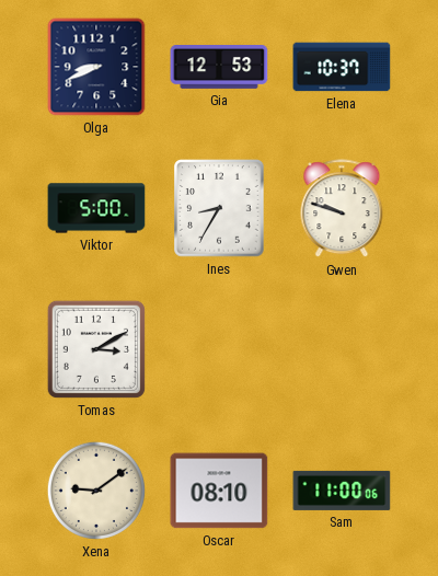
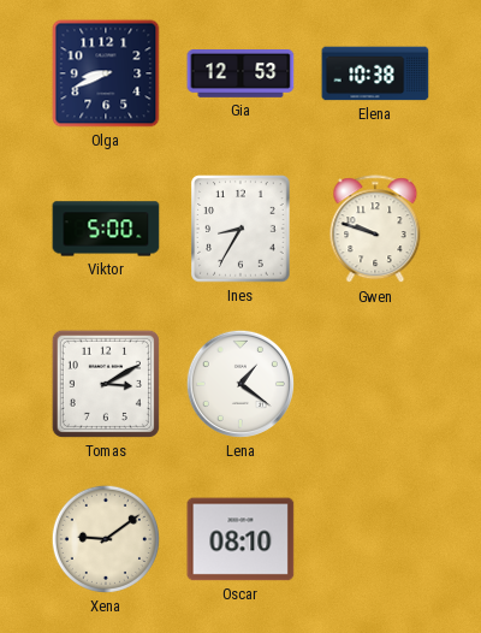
Elena: 10:37 -> 10:38
Lena: none -> 1:21
Sam: 11:00 -> none
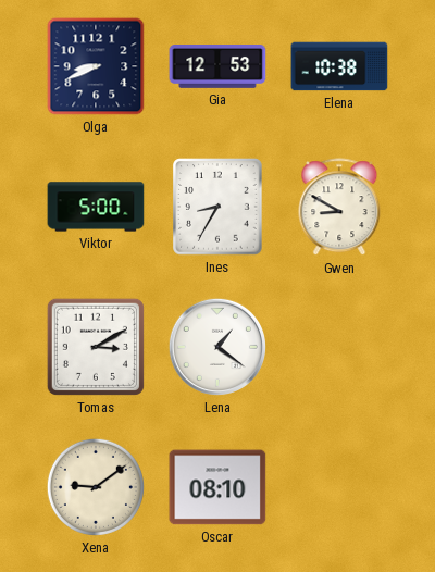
Gwen: 9:48 -> 8:50
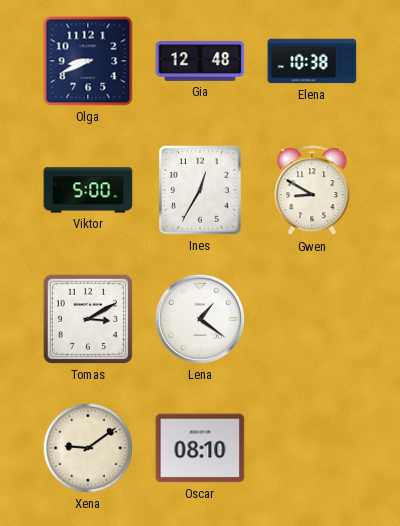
Gia: 12:53 -> 12:48
Ines: 8:35 -> 12:35
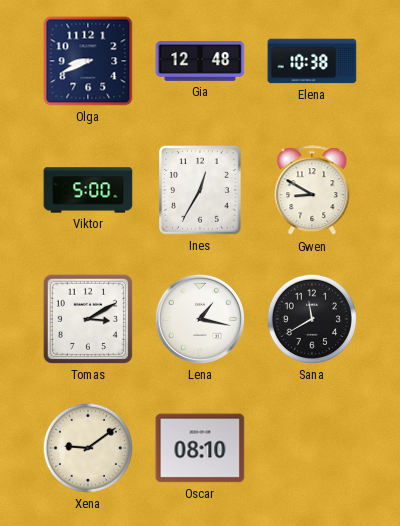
Lena: 1:21 -> 1:17
Sana: none -> 11:40
